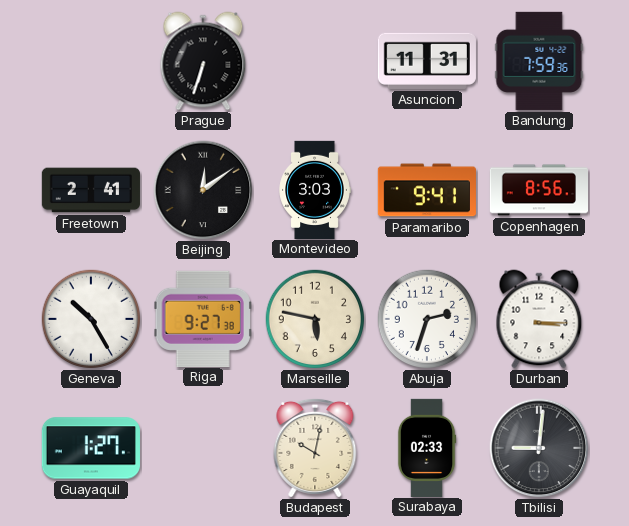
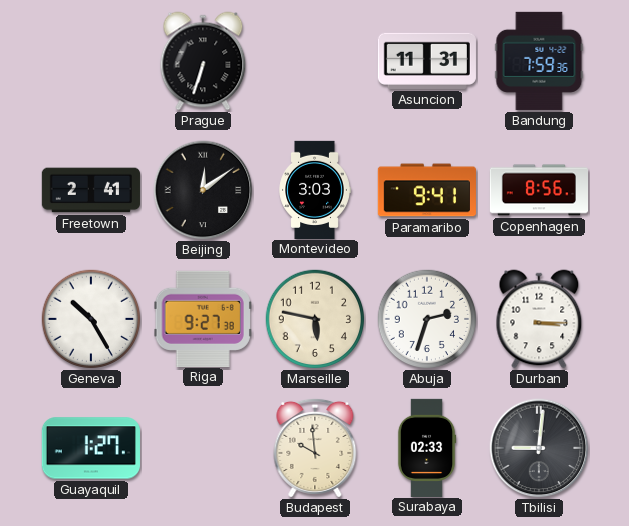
Budapest: 10:02 -> 9:59
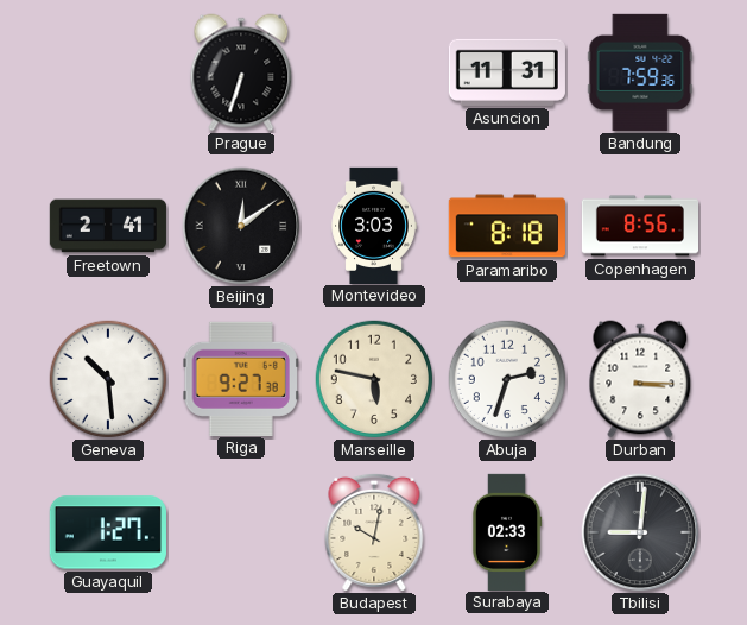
Paramaribo: 9:41 -> 8:18
Geneva: 10:25 -> 10:29
Budapest: 9:59 -> 10:02
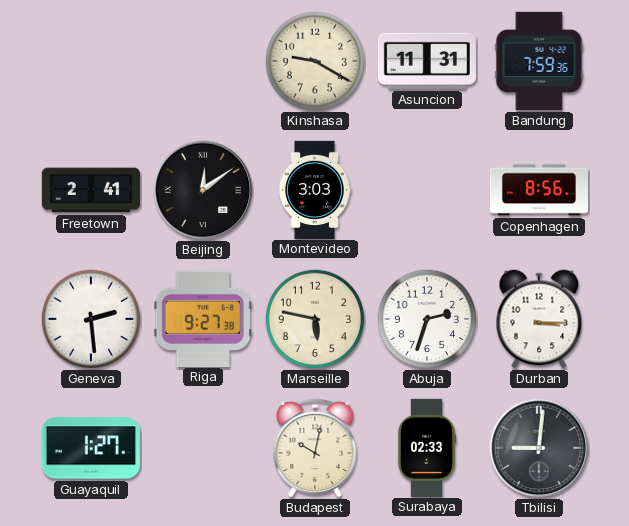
Prague: 6:33 -> none
Kinshasa: none -> 9:20
Paramaribo: 8:18 -> none
Geneva: 10:29 -> 2:29
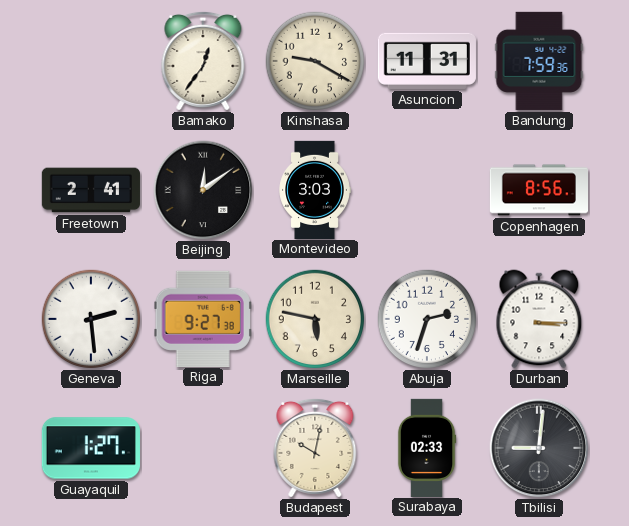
Bamako: none -> 12:36
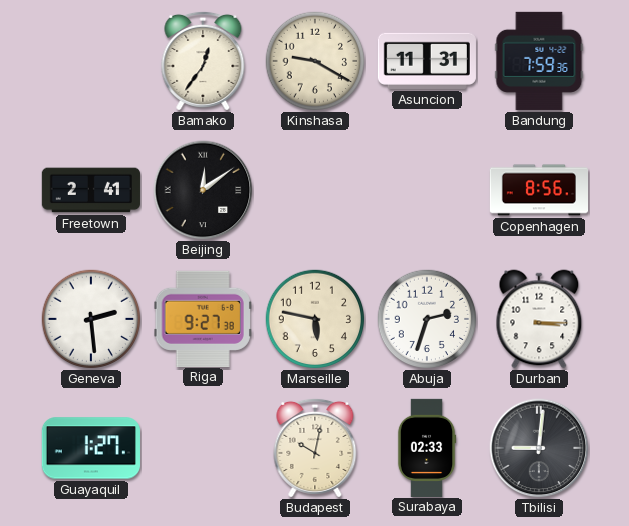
Montevideo: 3:03 -> none
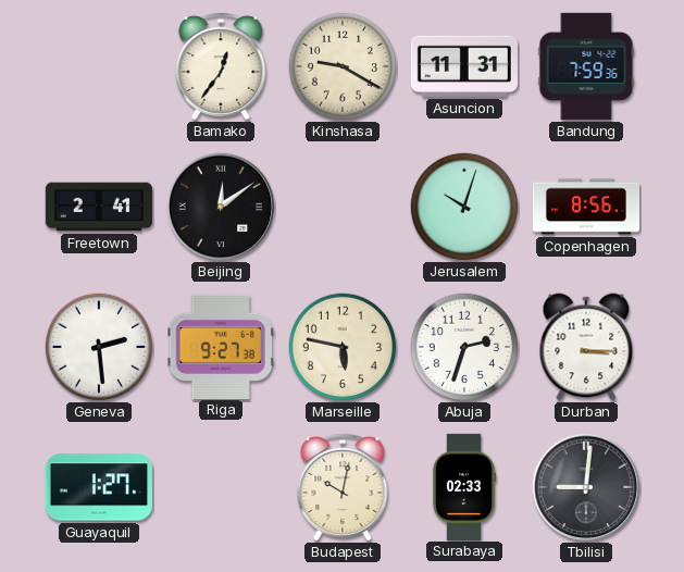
Jerusalem: none -> 10:03
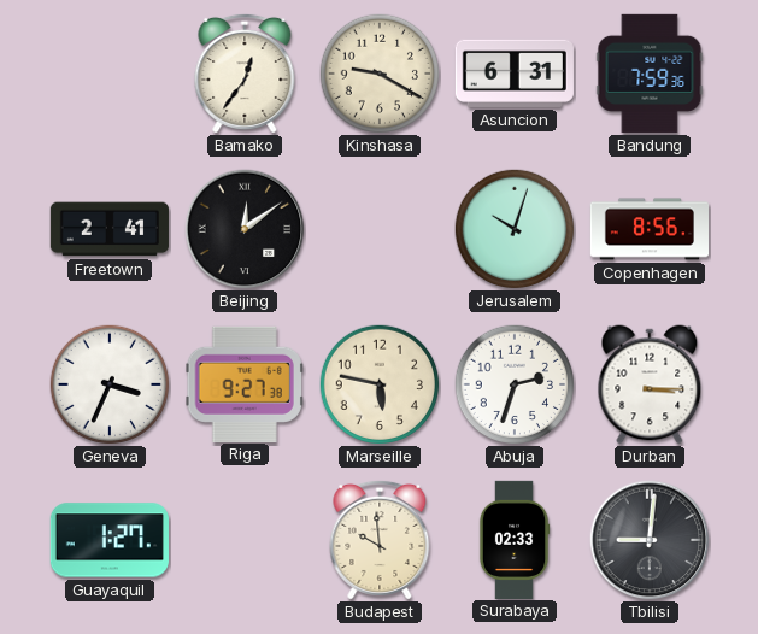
Asuncion: 11:31 -> 6:31
Geneva: 2:29 -> 3:34
Budapest: 10:02 -> 9:59
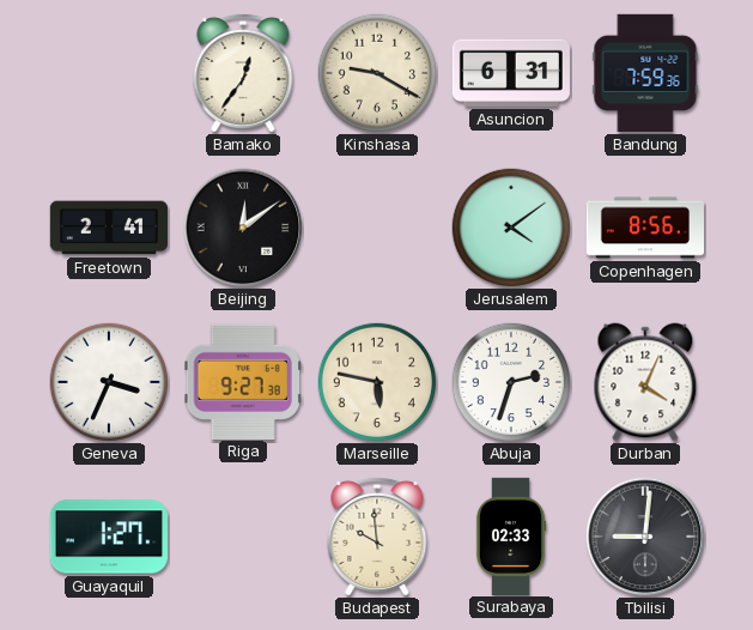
Jerusalem: 10:03 -> 4:09
Durban: 3:15 -> 4:04
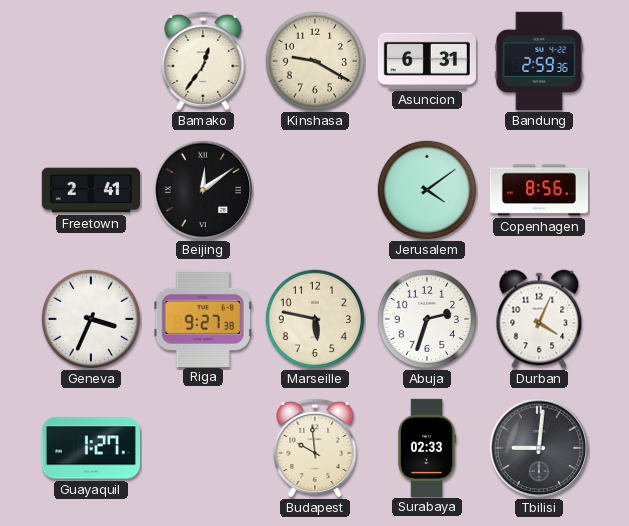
Bandung: 7:59 -> 2:59
